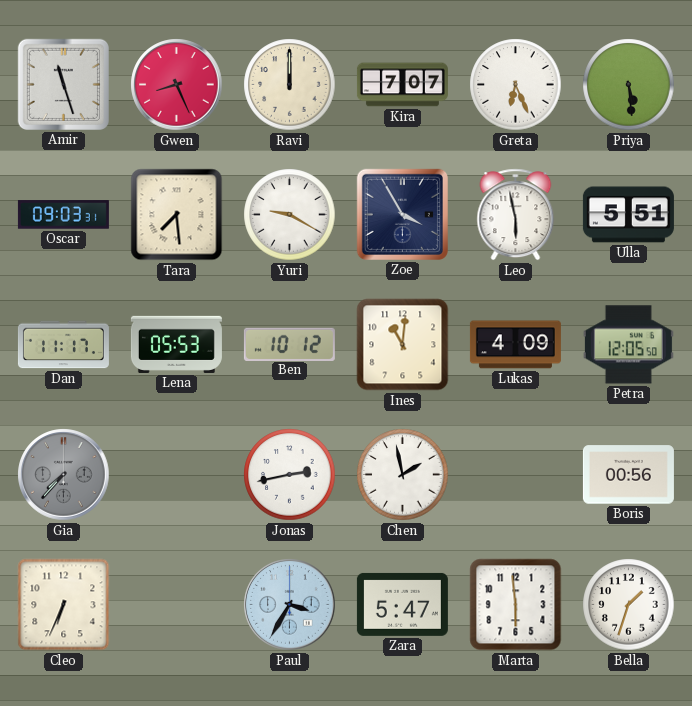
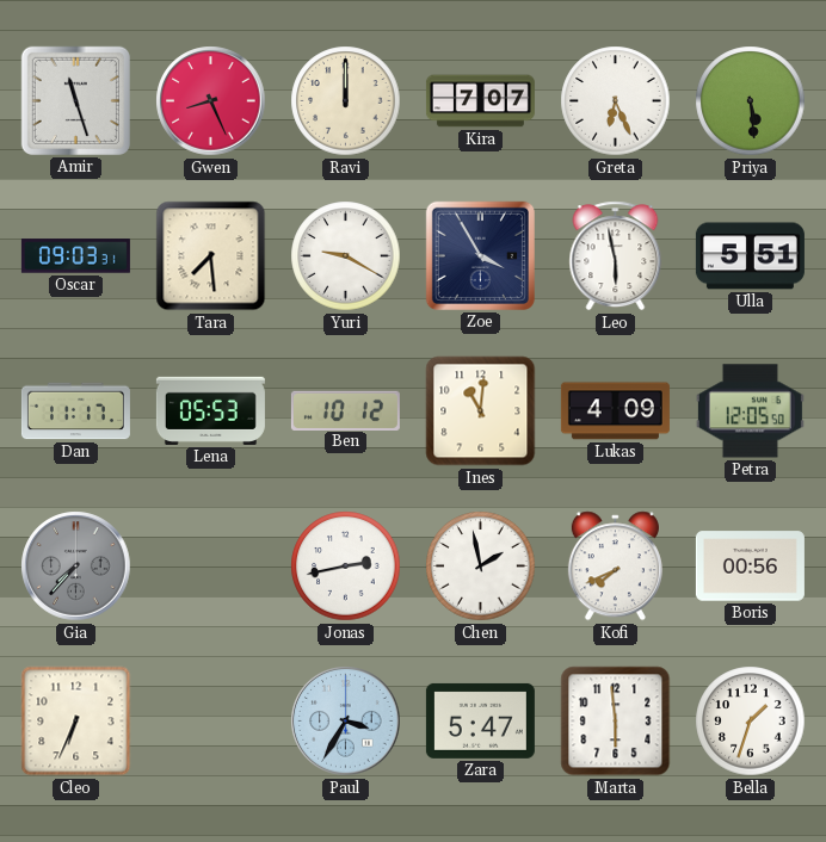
Kofi: none -> 7:41
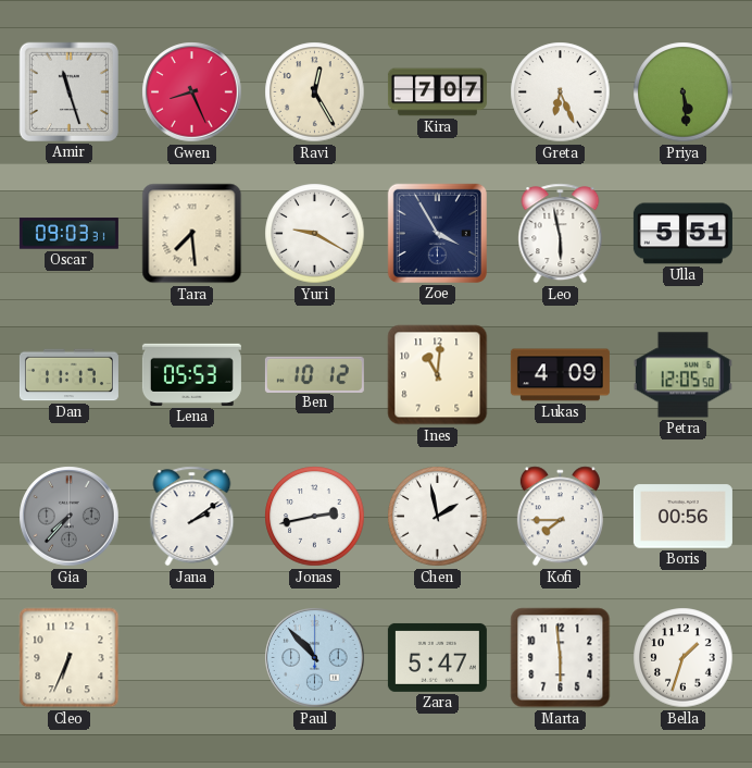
Ravi: 12:00 -> 12:25
Jana: none -> 2:09
Kofi: 7:41 -> 7:45
Paul: 3:35 -> 10:53
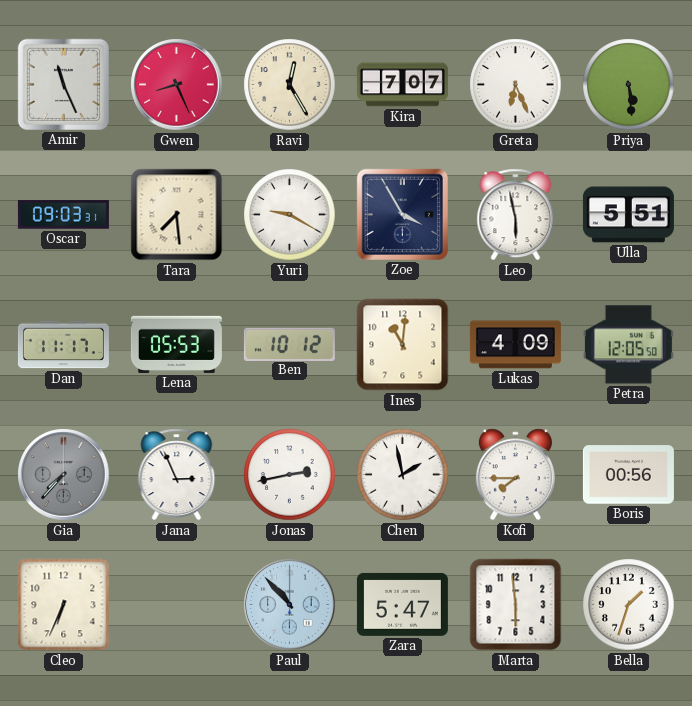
Amir: 11:27 -> 11:26
Jana: 2:09 -> 2:56
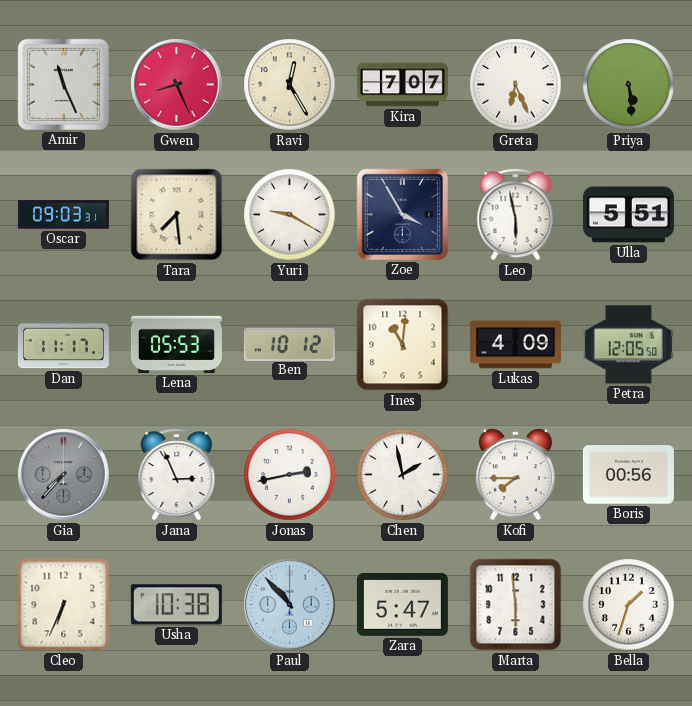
Usha: none -> 10:38
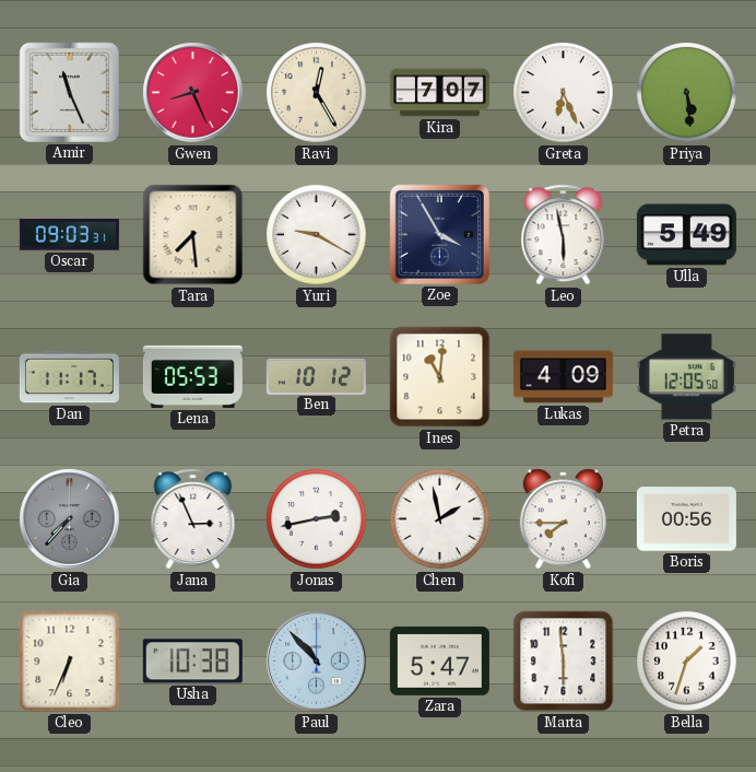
Ulla: 5:51 -> 5:49
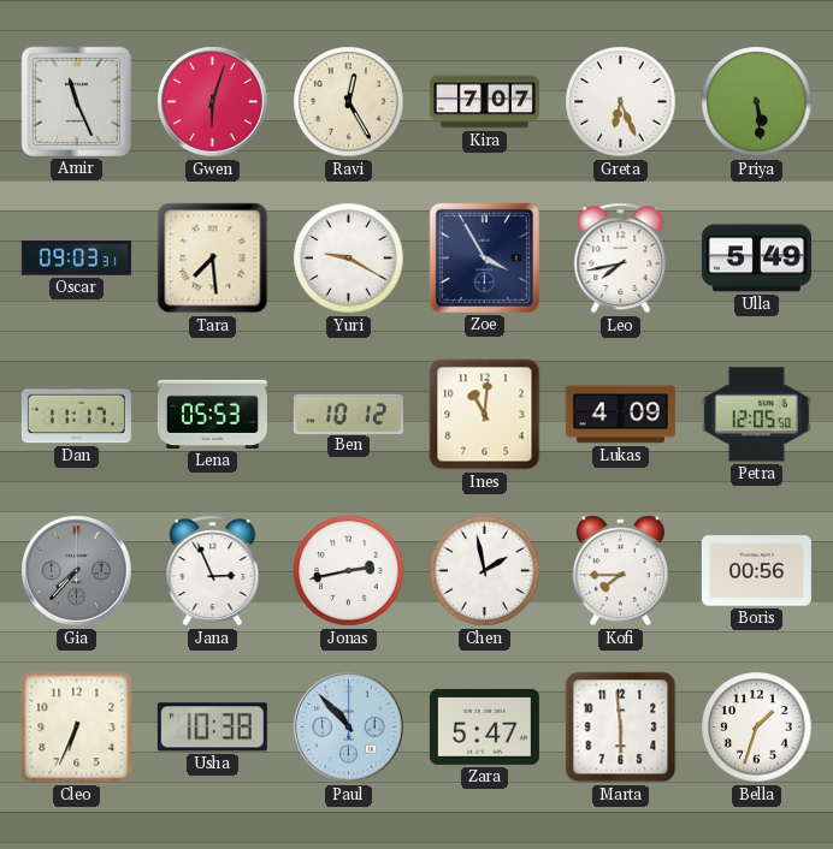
Gwen: 8:26 -> 6:03
Leo: 5:58 -> 7:43
